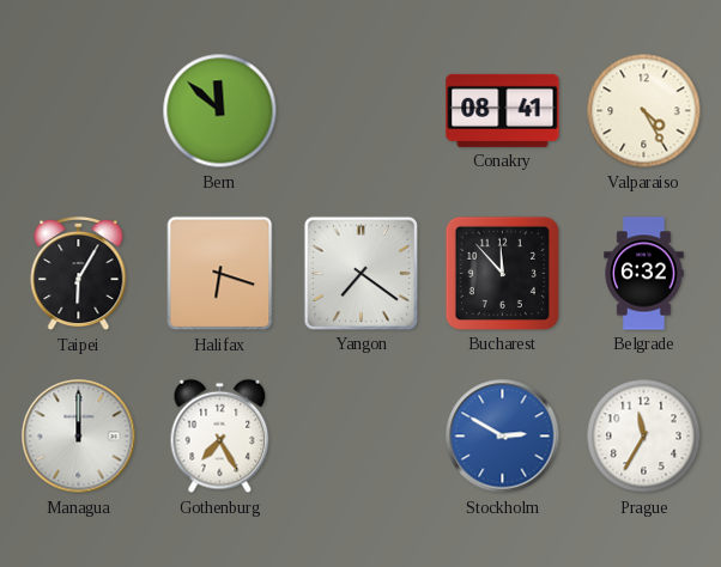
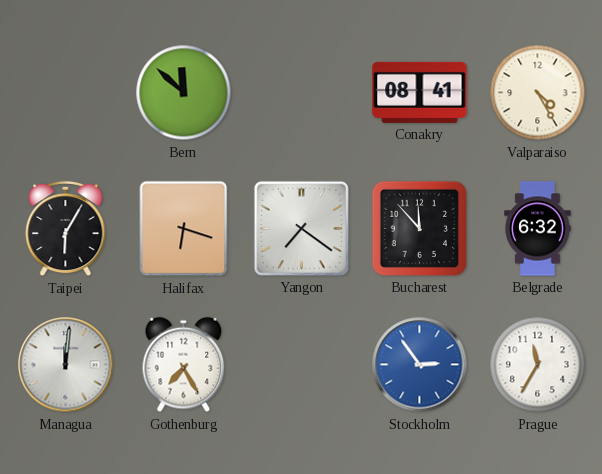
Managua: 12:00 -> 12:01
Stockholm: 2:50 -> 2:54
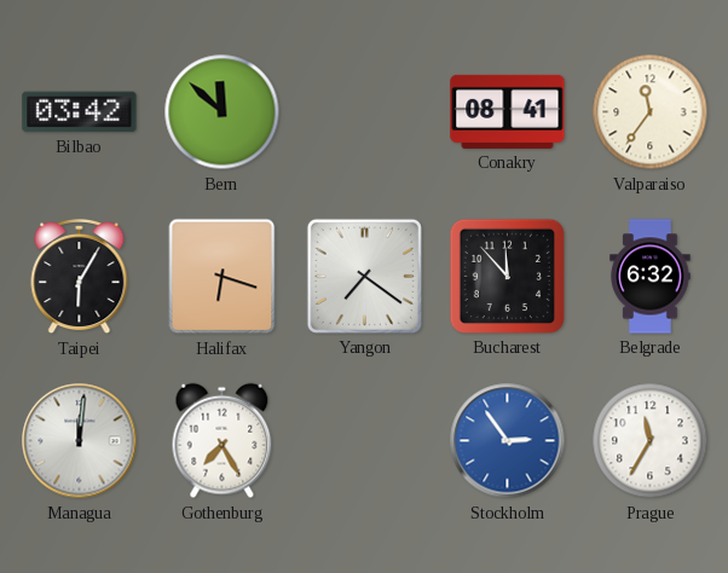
Bilbao: none -> 03:42
Valparaiso: 4:25 -> 11:36
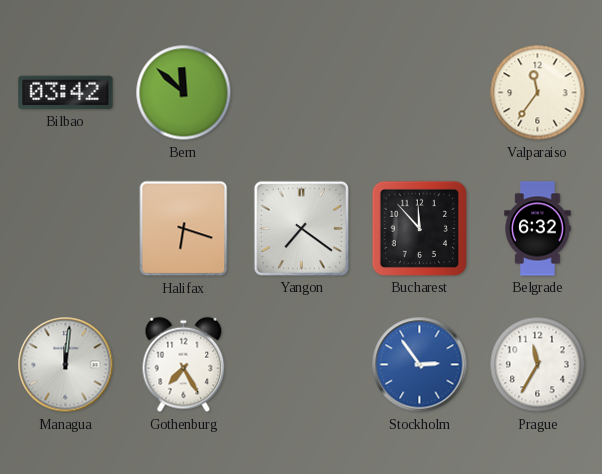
Conakry: 08:41 -> none
Taipei: 6:05 -> none
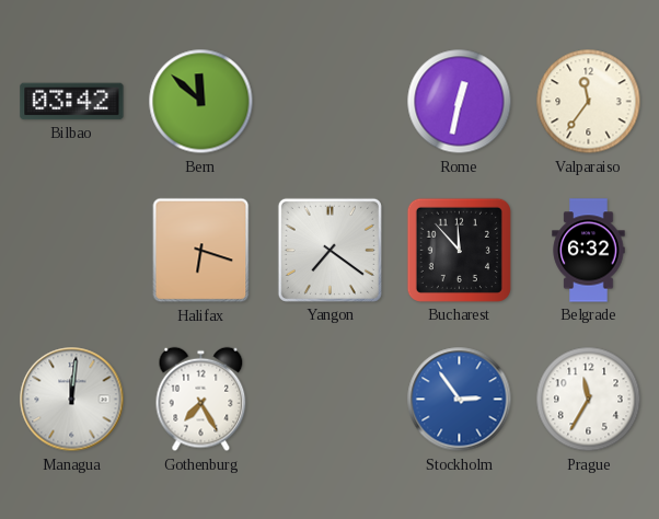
Rome: none -> 12:32
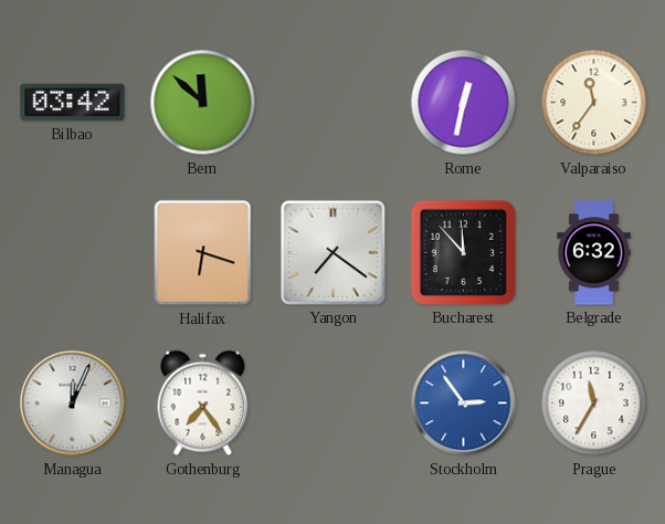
Managua: 12:01 -> 12:04
Gothenburg: 7:25 -> 7:24
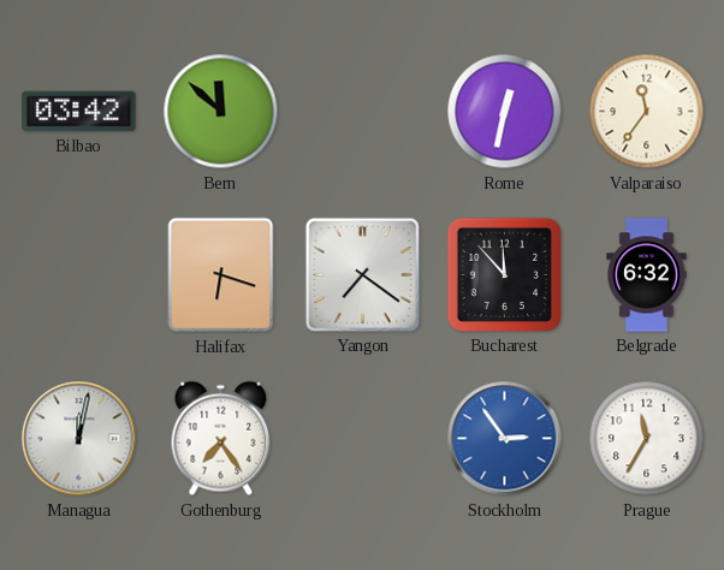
Managua: 12:04 -> 12:02
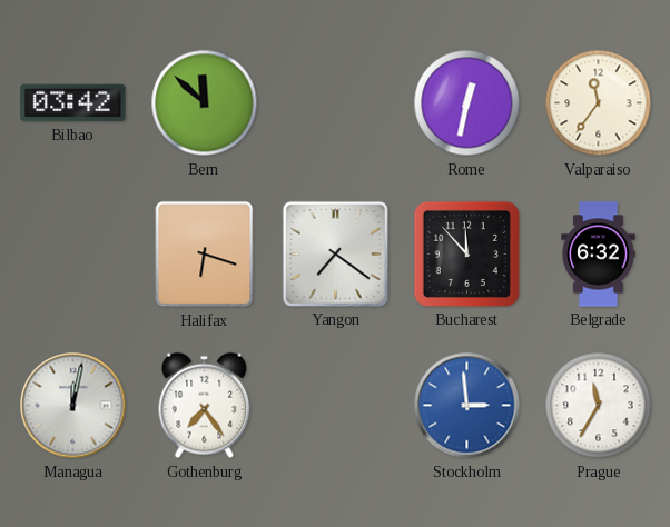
Stockholm: 2:54 -> 2:59
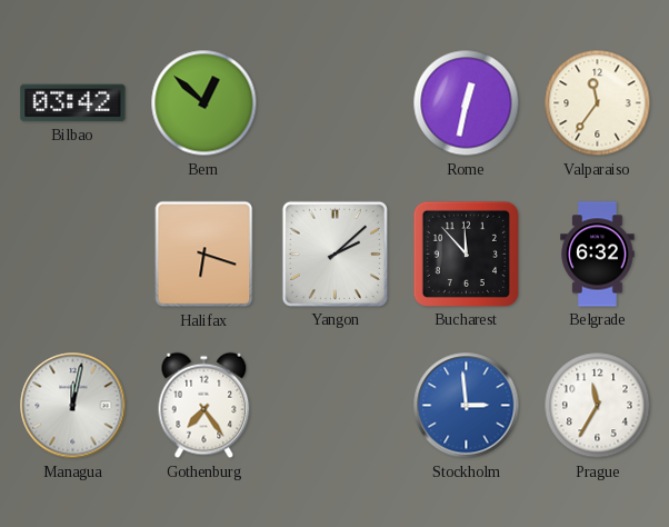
Bern: 11:52 -> 12:52
Yangon: 7:21 -> 2:08
